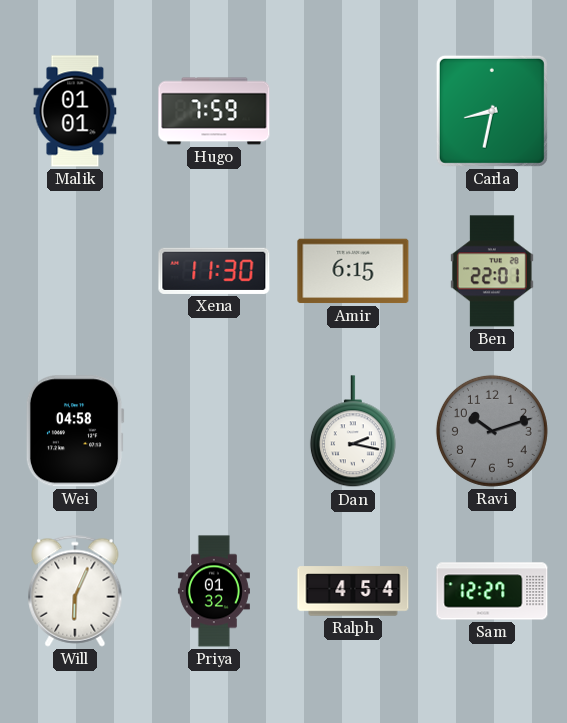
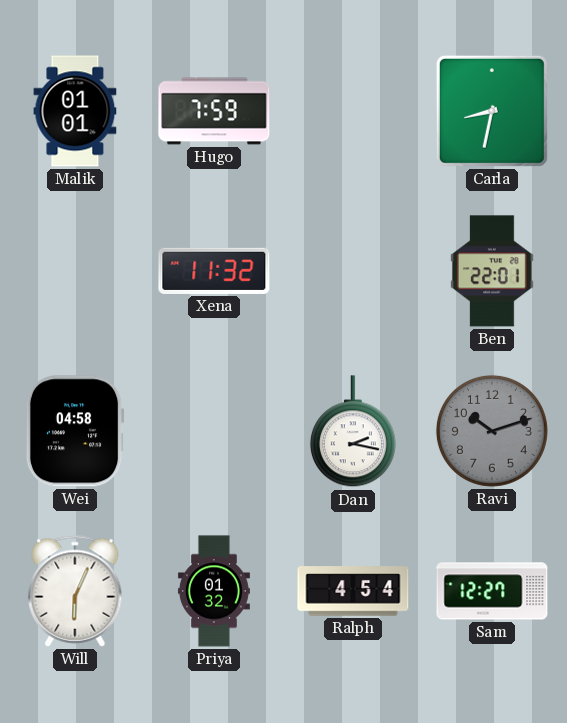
Xena: 11:30 -> 11:32
Amir: 6:15 -> none
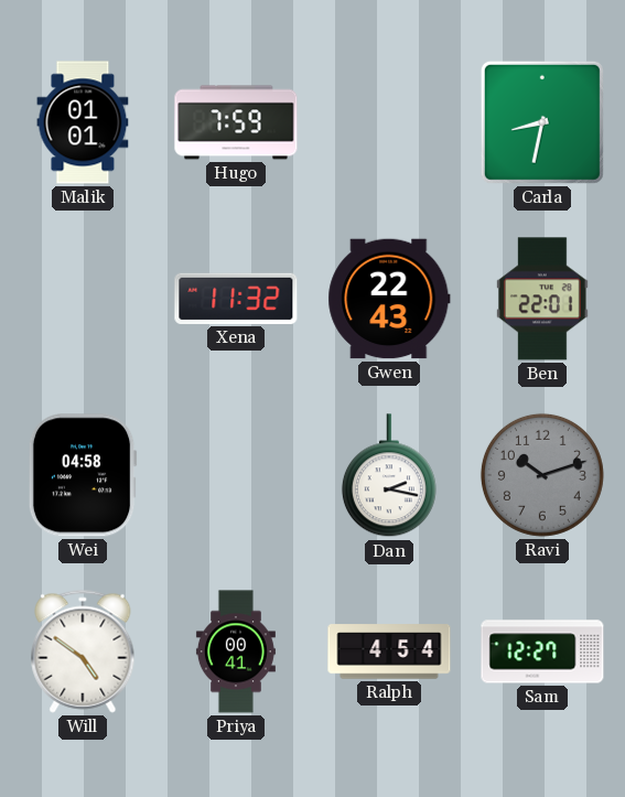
Gwen: none -> 22:43
Will: 6:04 -> 4:51
Priya: 01:32 -> 00:41
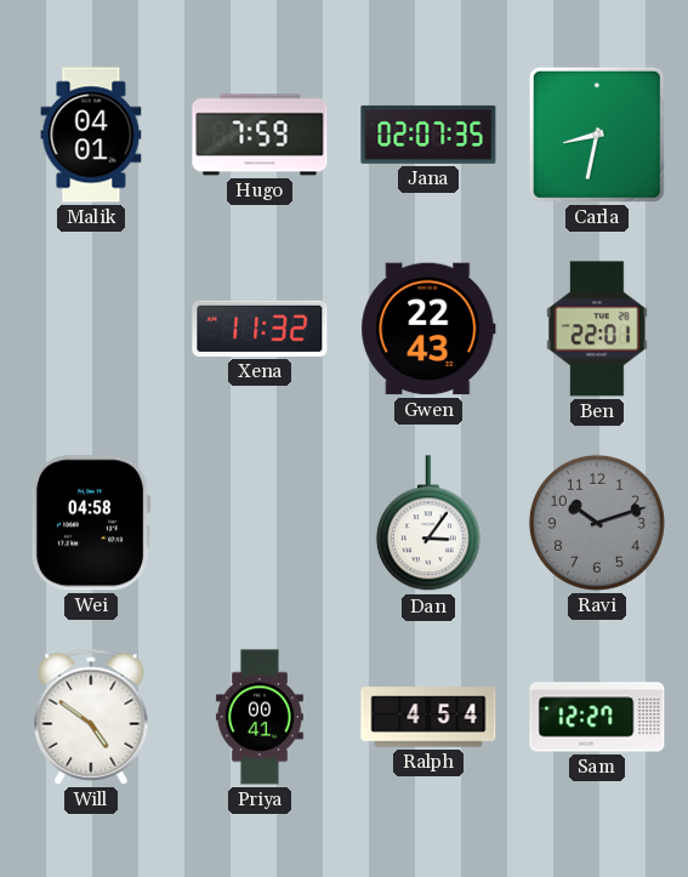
Malik: 01:01 -> 04:01
Jana: none -> 02:07
Dan: 2:17 -> 3:06
